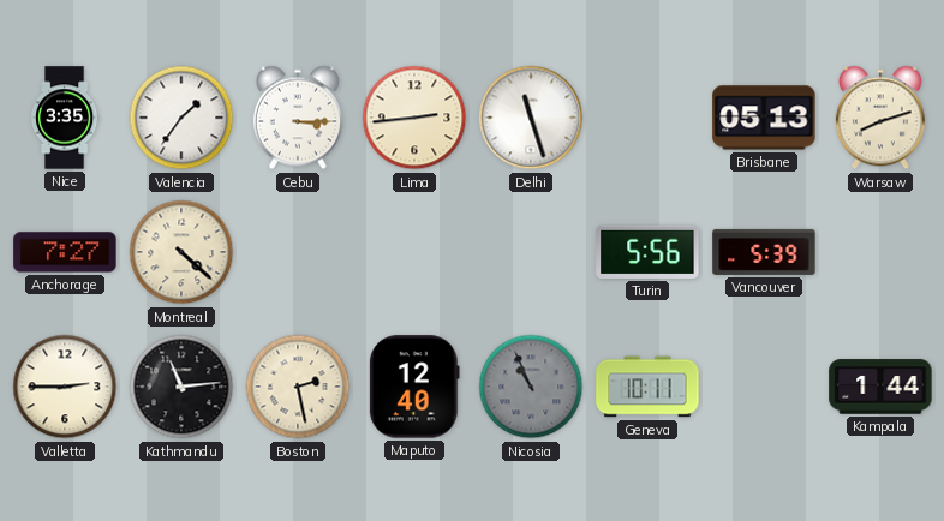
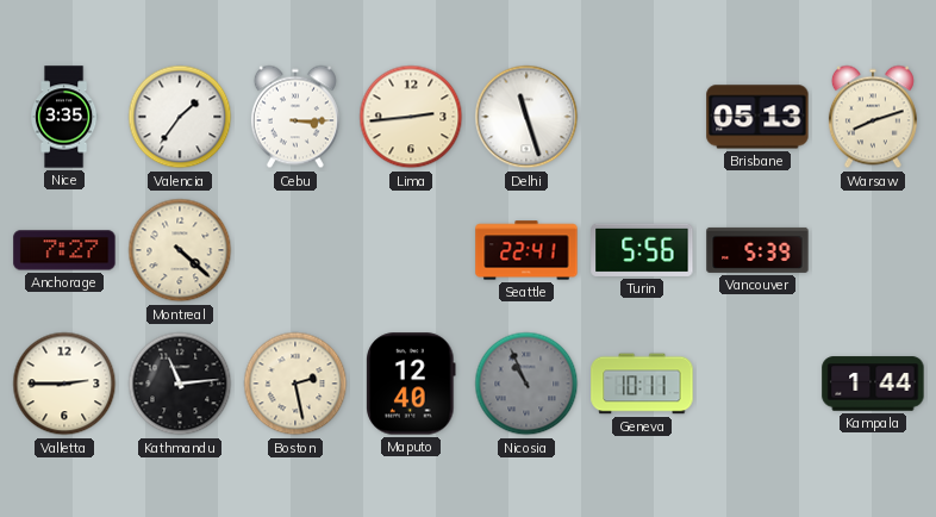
Seattle: none -> 22:41
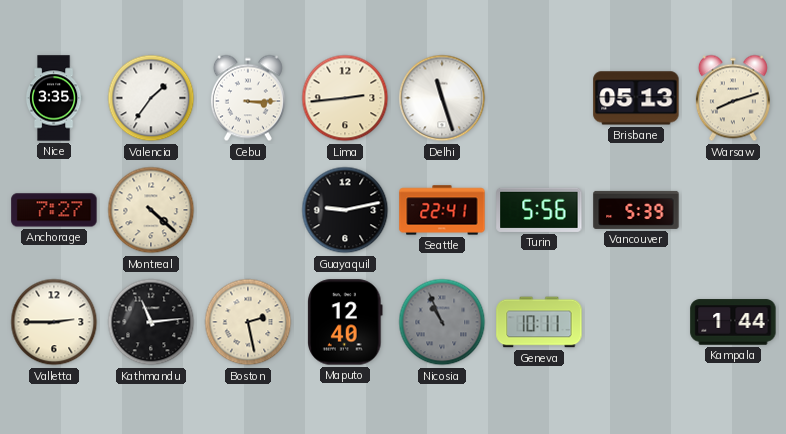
Guayaquil: none -> 9:13
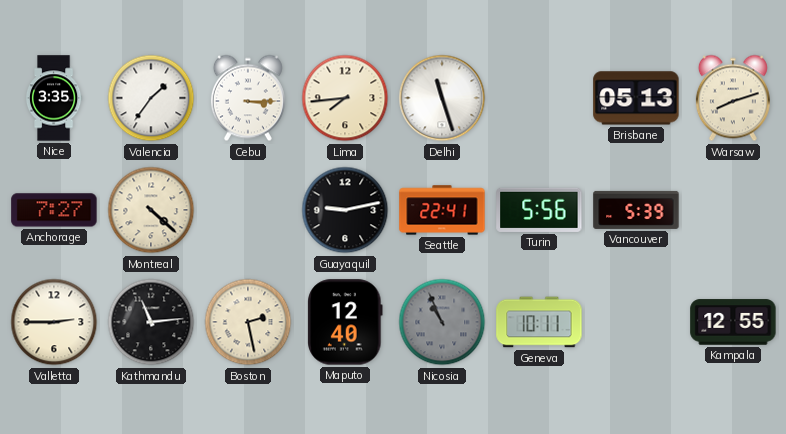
Lima: 2:44 -> 7:44
Kampala: 1:44 -> 12:55
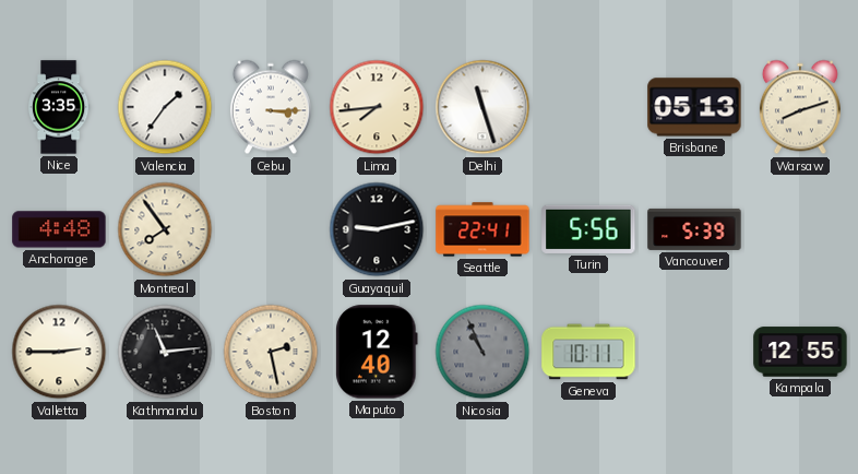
Anchorage: 7:27 -> 4:48
Montreal: 4:22 -> 7:54
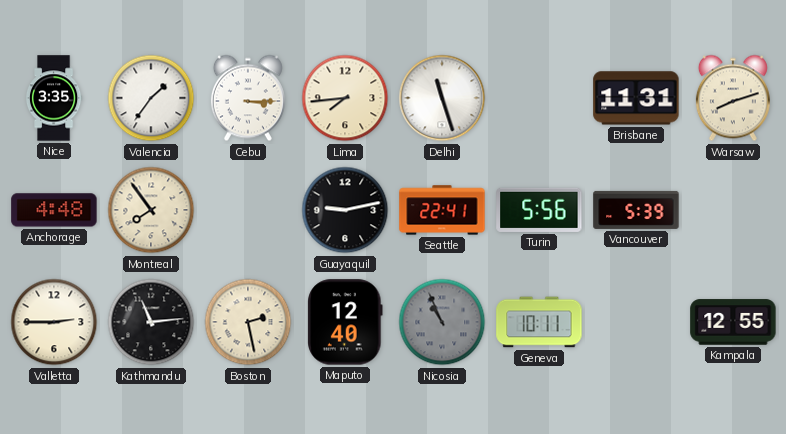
Brisbane: 05:13 -> 11:31
